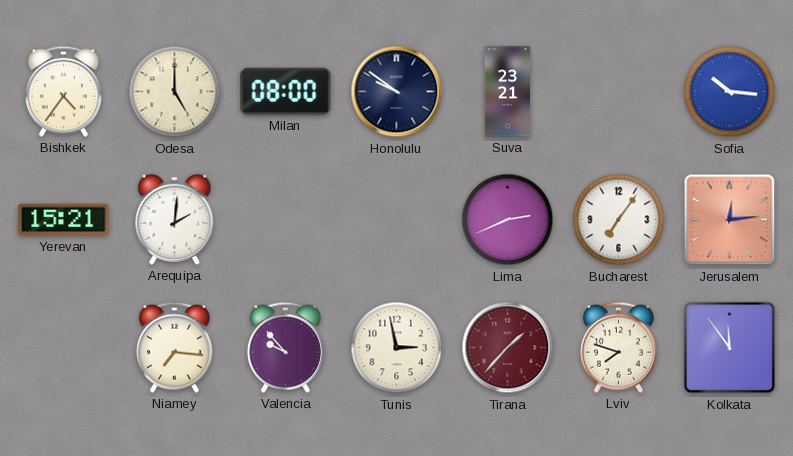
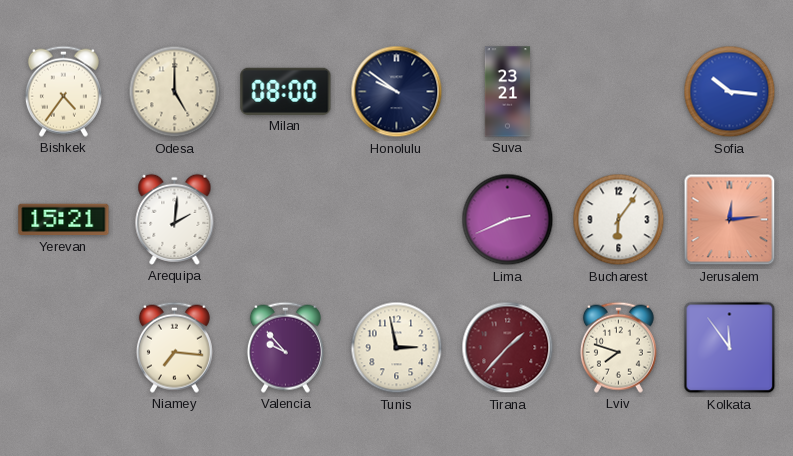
Bucharest: 7:06 -> 6:06
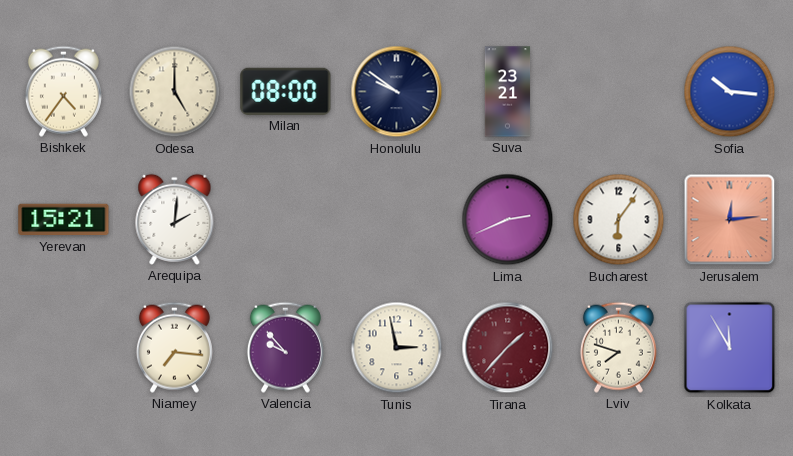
Kolkata: 11:54 -> 11:55
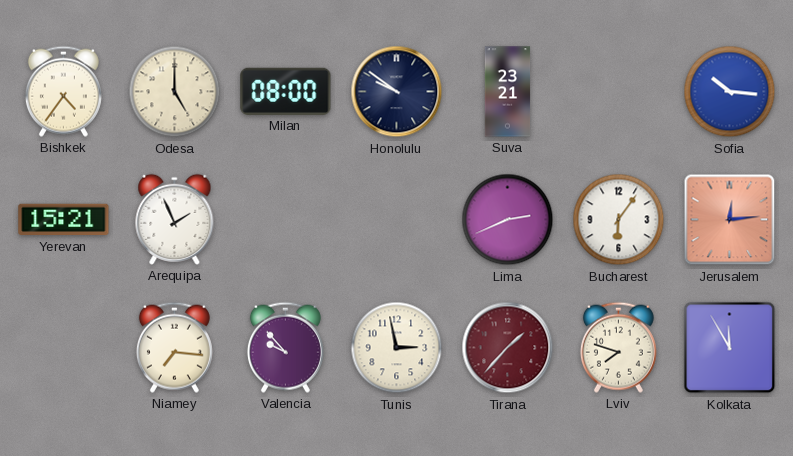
Arequipa: 2:01 -> 1:56
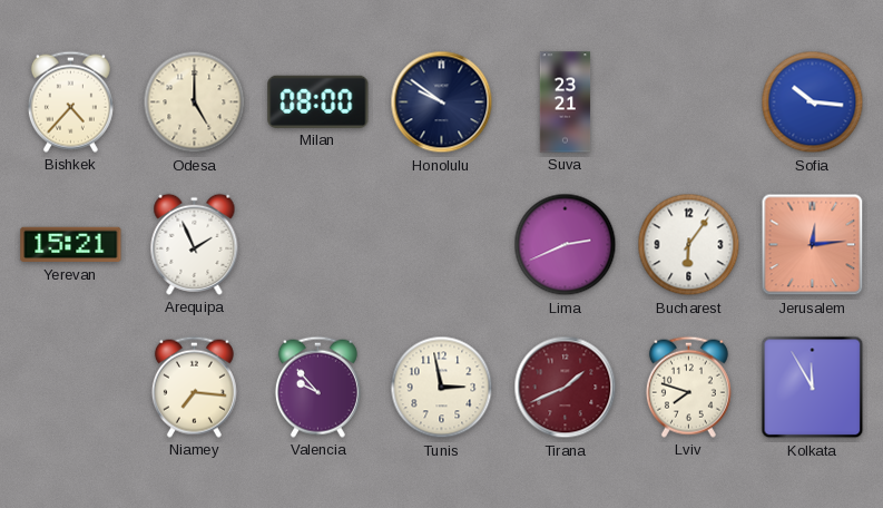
Bishkek: 4:36 -> 4:37
Tirana: 1:37 -> 1:41
